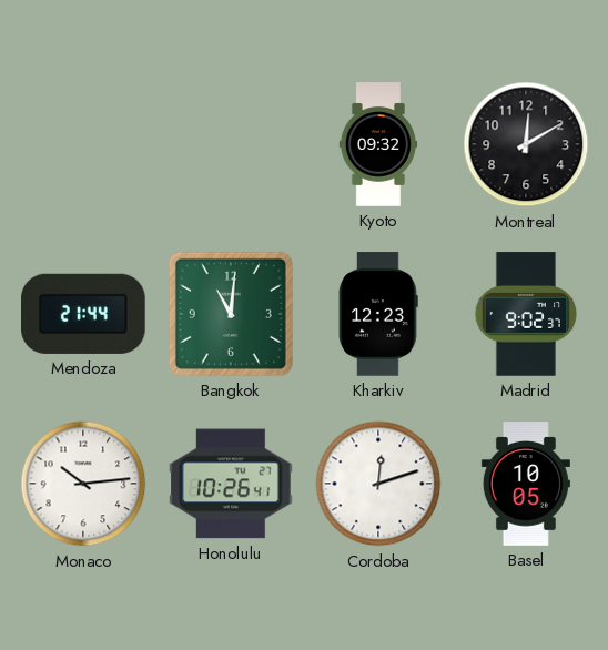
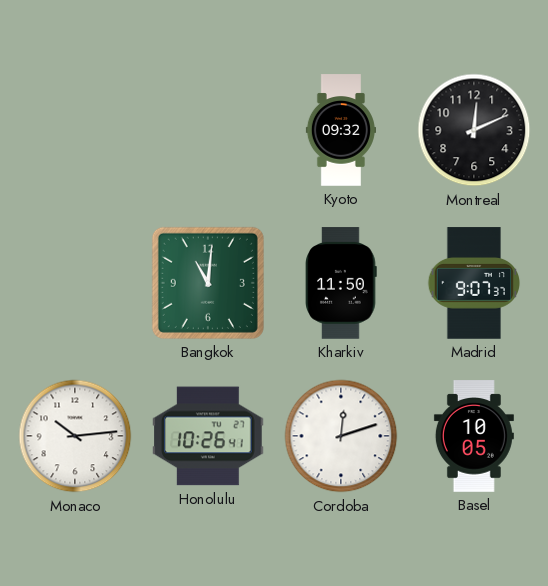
Montreal: 12:10 -> 12:11
Mendoza: 21:44 -> none
Kharkiv: 12:23 -> 11:50
Madrid: 9:02 -> 9:07
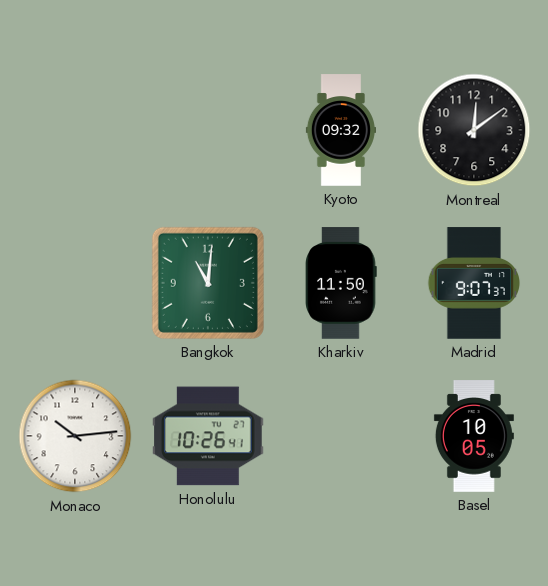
Montreal: 12:11 -> 12:09
Cordoba: 12:12 -> none
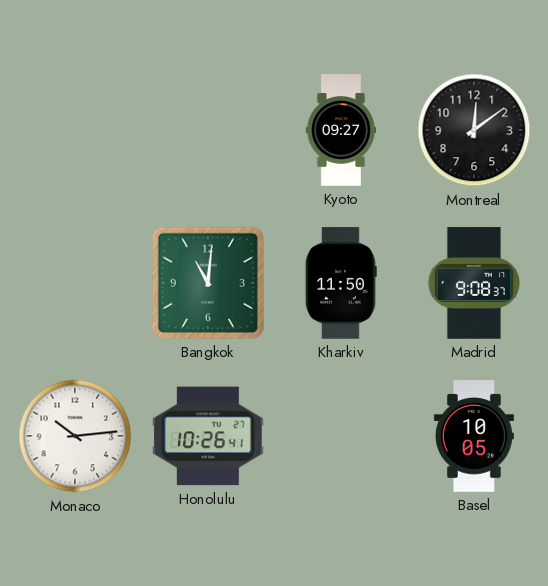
Kyoto: 09:32 -> 09:27
Madrid: 9:07 -> 9:08
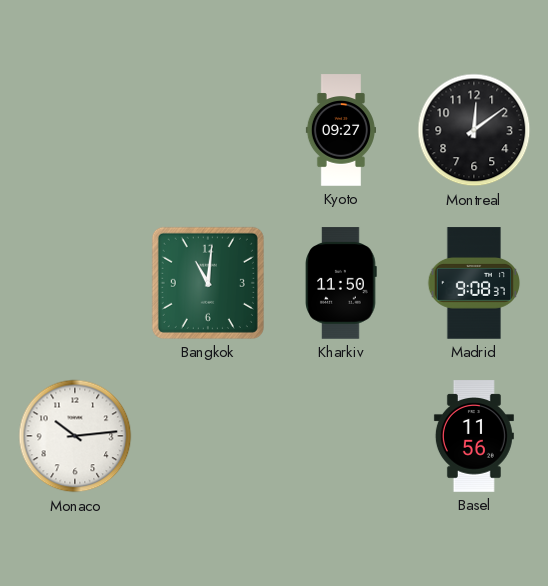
Honolulu: 10:26 -> none
Basel: 10:05 -> 11:56
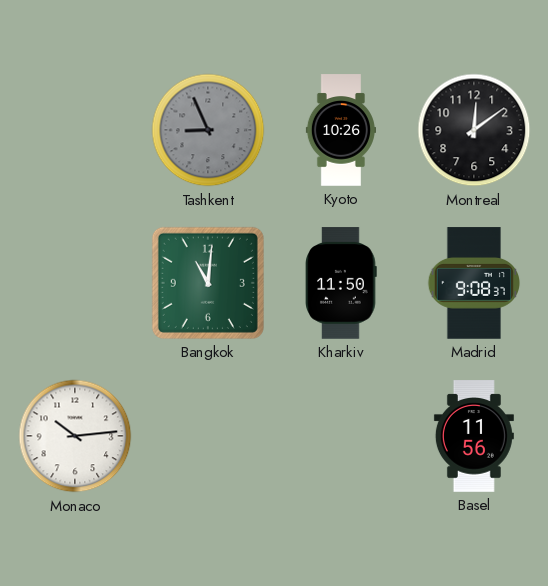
Tashkent: none -> 8:56
Kyoto: 09:27 -> 10:26
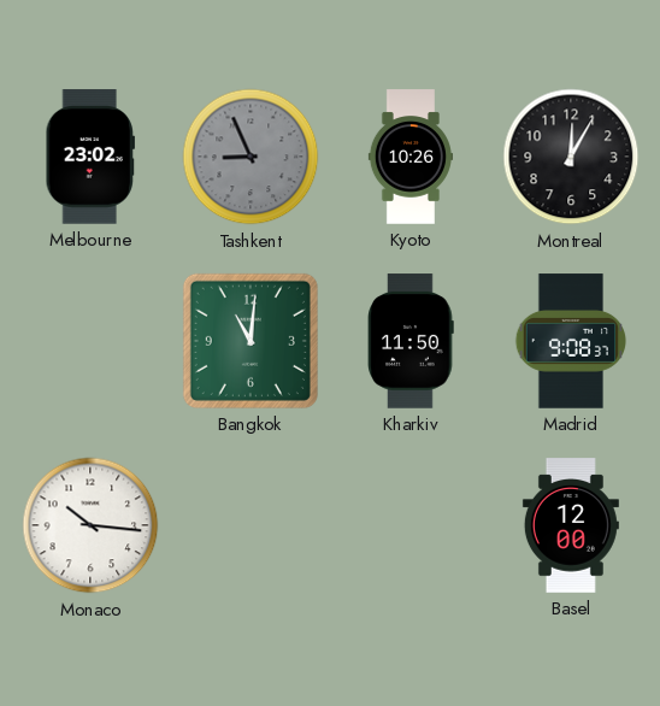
Melbourne: none -> 23:02
Montreal: 12:09 -> 12:05
Monaco: 10:14 -> 10:16
Basel: 11:56 -> 12:00
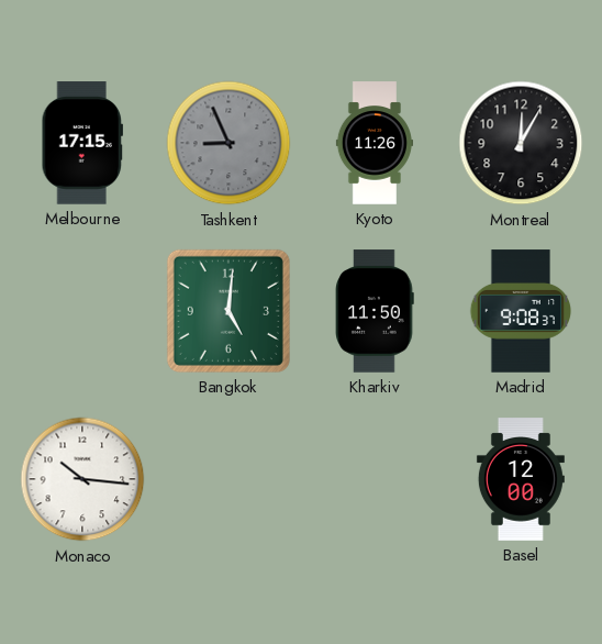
Melbourne: 23:02 -> 17:15
Kyoto: 10:26 -> 11:26
Bangkok: 11:01 -> 5:01
